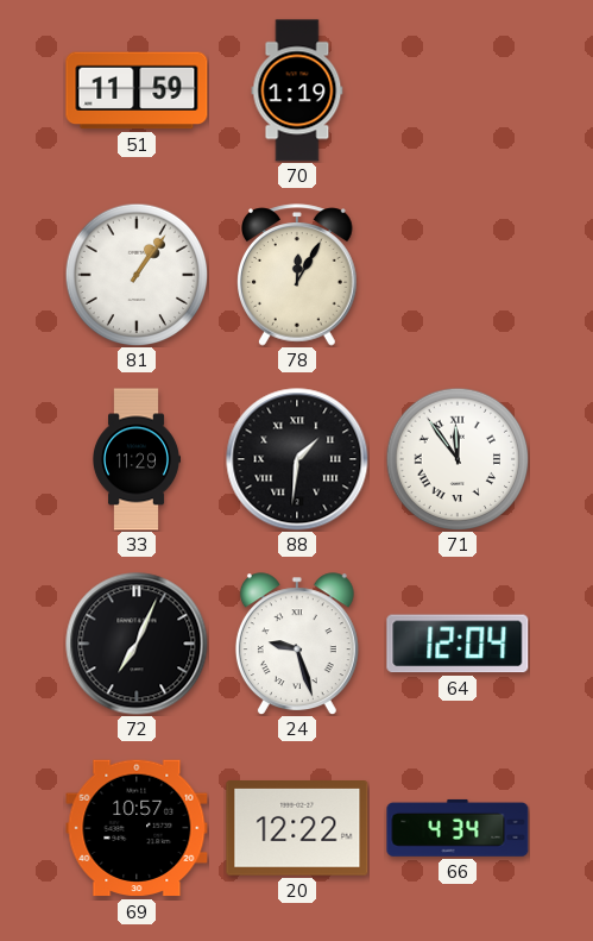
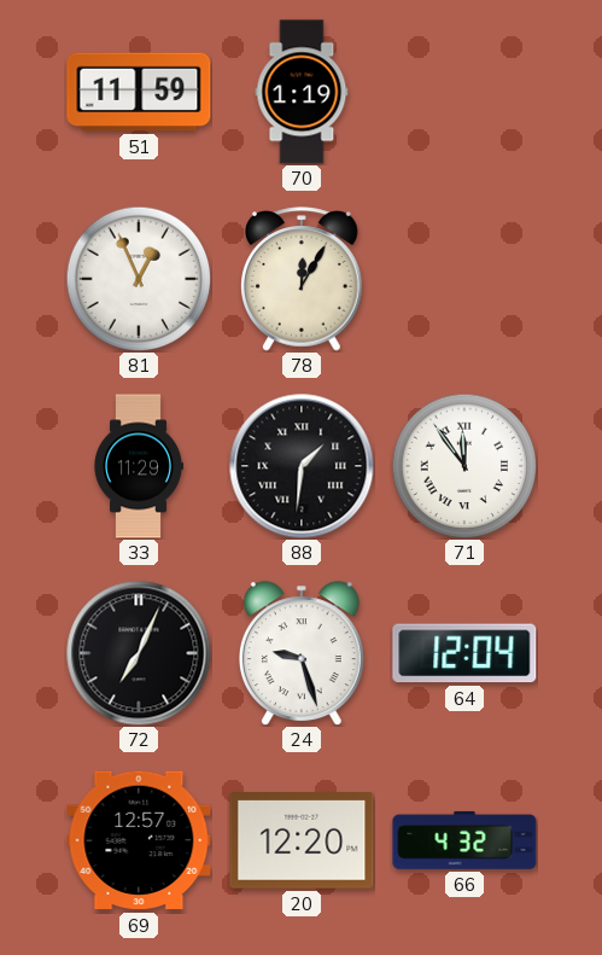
81: 1:06 -> 12:56
69: 10:57 -> 12:57
20: 12:22 -> 12:20
66: 4:34 -> 4:32
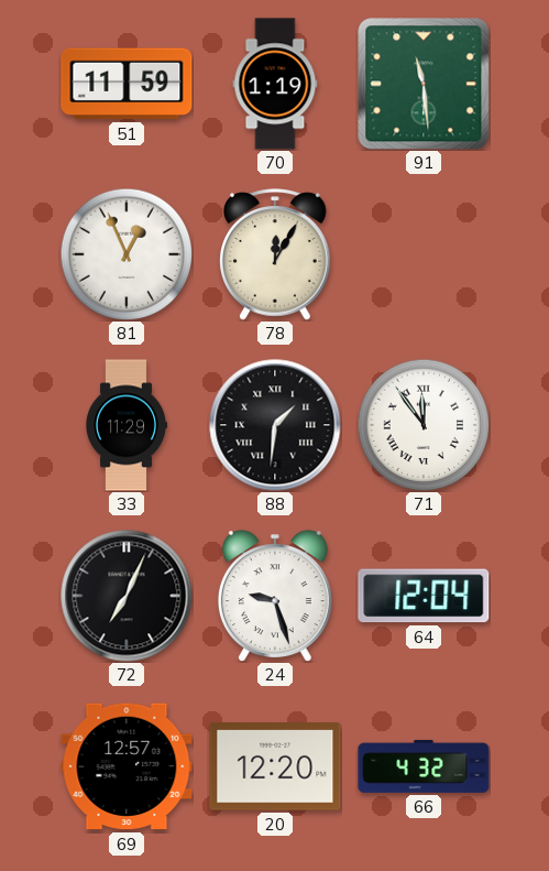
91: none -> 11:29
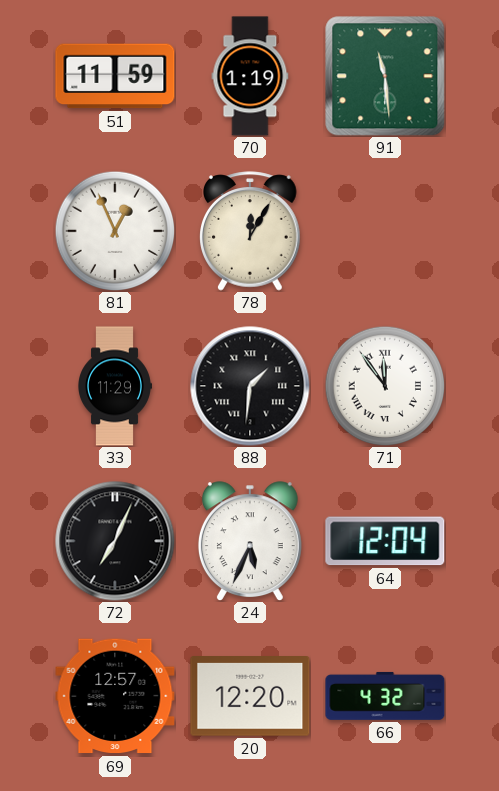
24: 9:27 -> 5:34
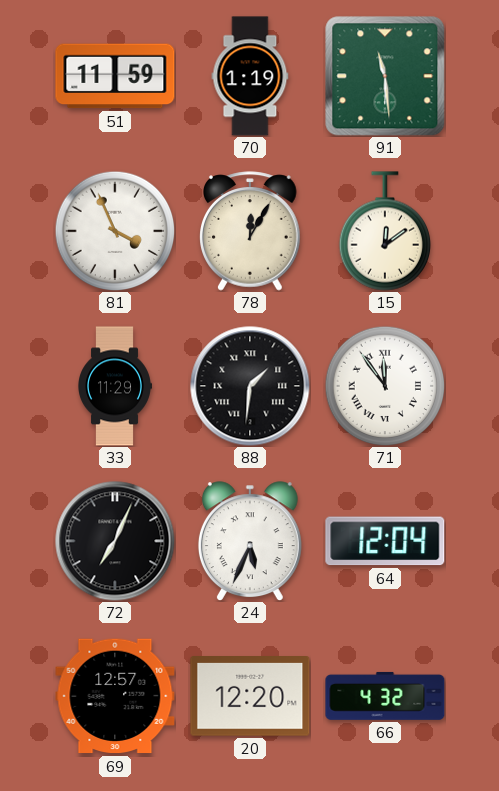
81: 12:56 -> 3:56
15: none -> 12:09
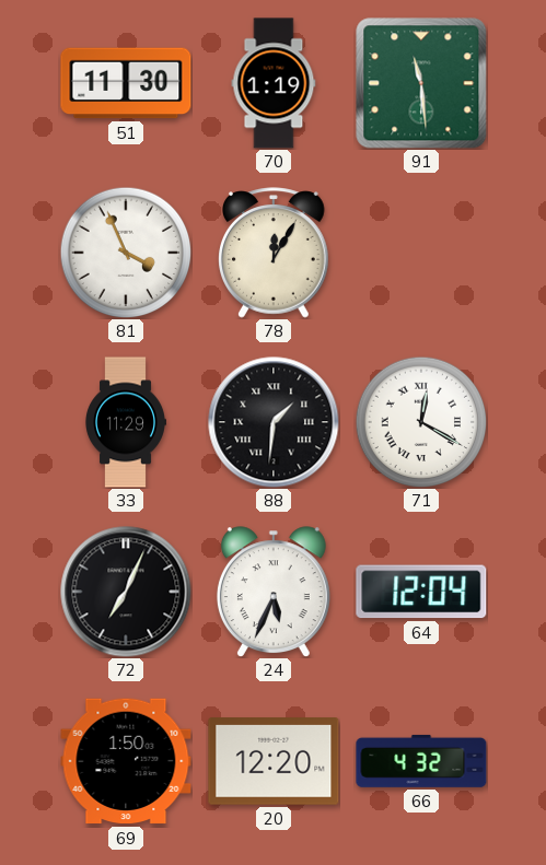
51: 11:59 -> 11:30
15: 12:09 -> none
71: 11:54 -> 12:20
69: 12:57 -> 1:50
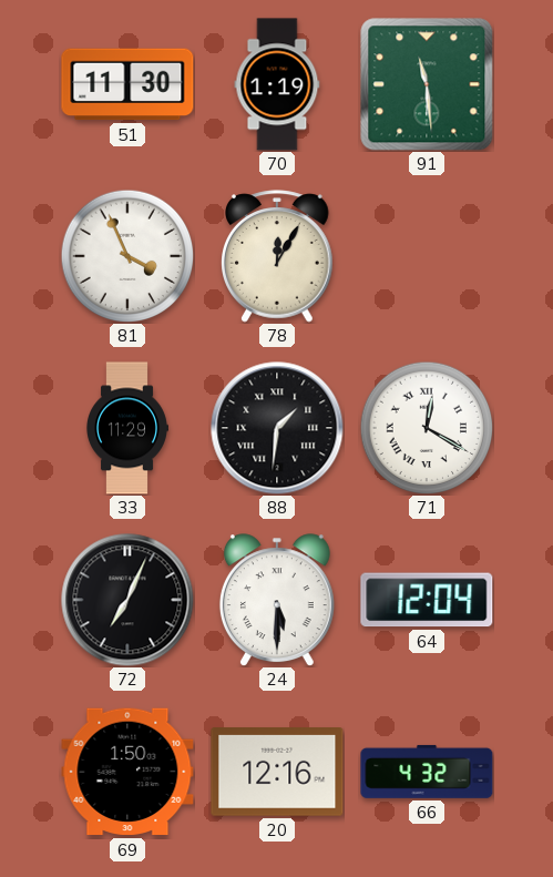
24: 5:34 -> 5:30
20: 12:20 -> 12:16
